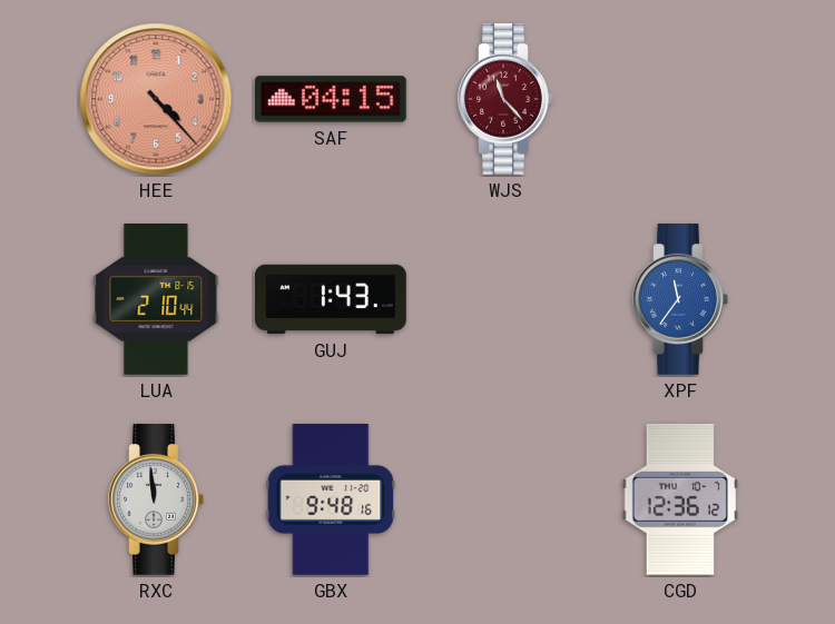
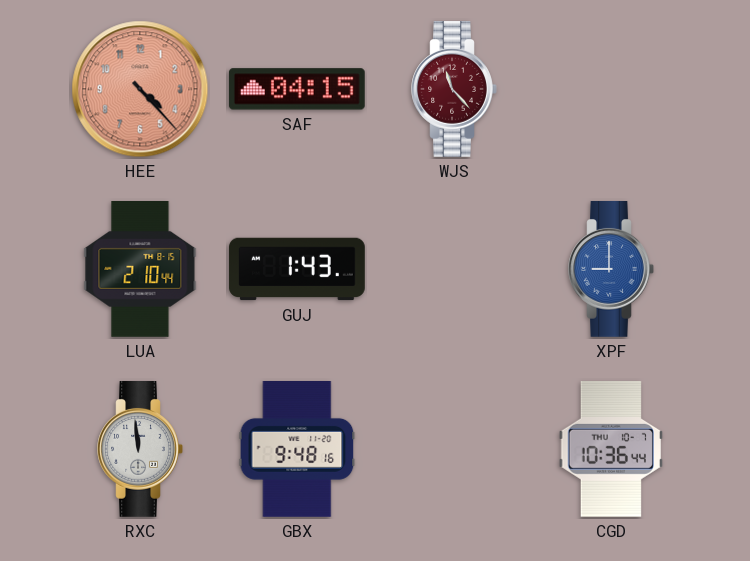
XPF: 11:36 -> 9:00
CGD: 12:36 -> 10:36
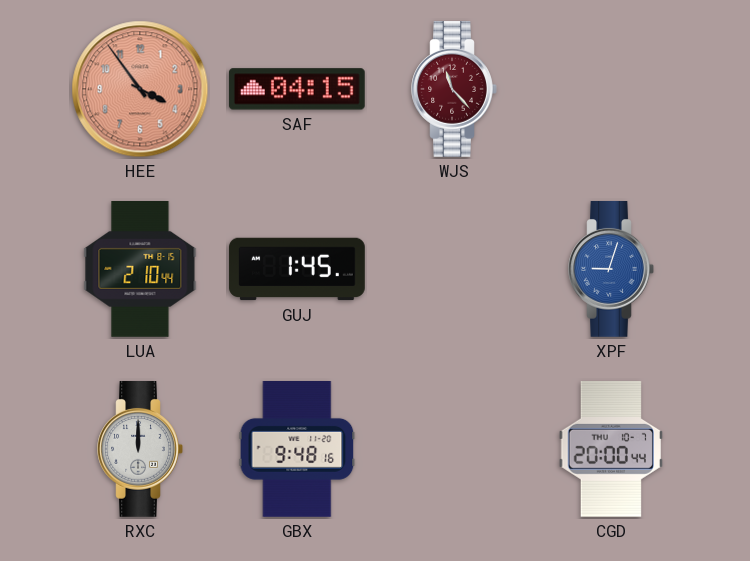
HEE: 4:23 -> 3:54
GUJ: 1:43 -> 1:45
XPF: 9:00 -> 9:03
RXC: 11:59 -> 12:00
CGD: 10:36 -> 20:00
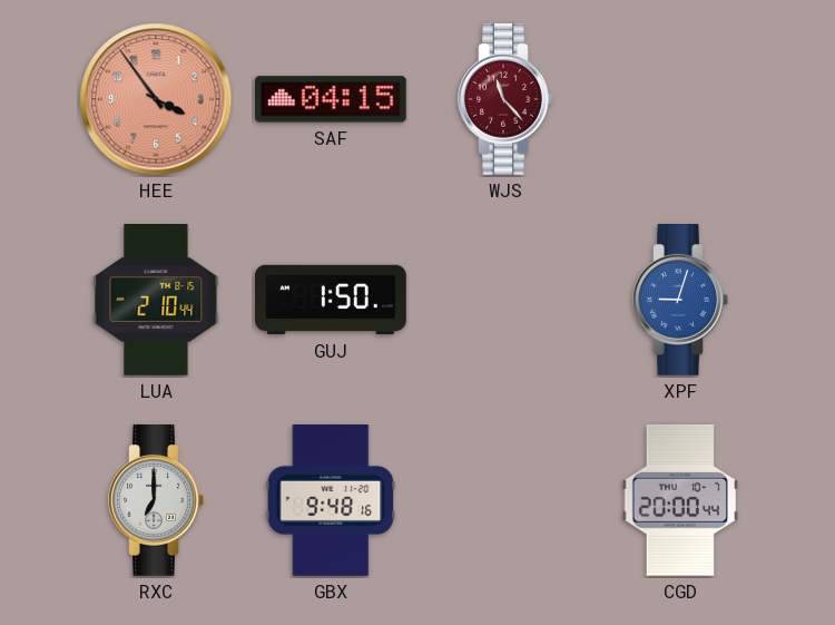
GUJ: 1:45 -> 1:50
RXC: 12:00 -> 7:00
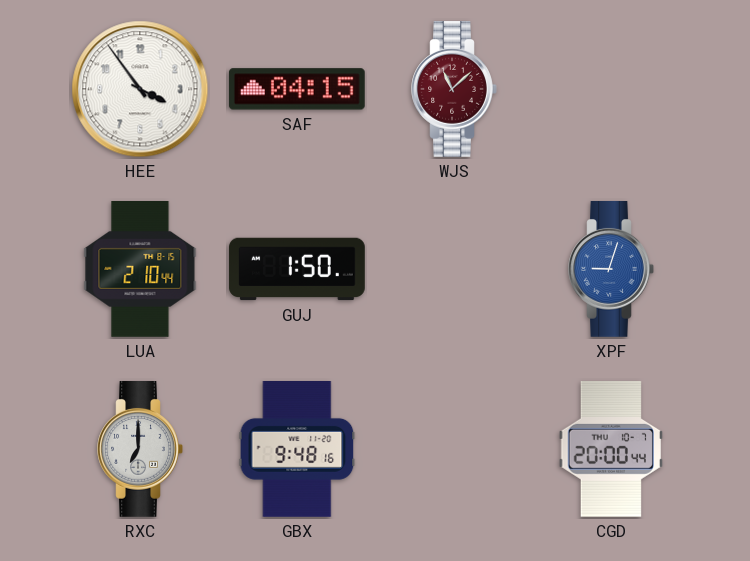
HEE dial: salmon -> white
WJS: 11:23 -> 11:08
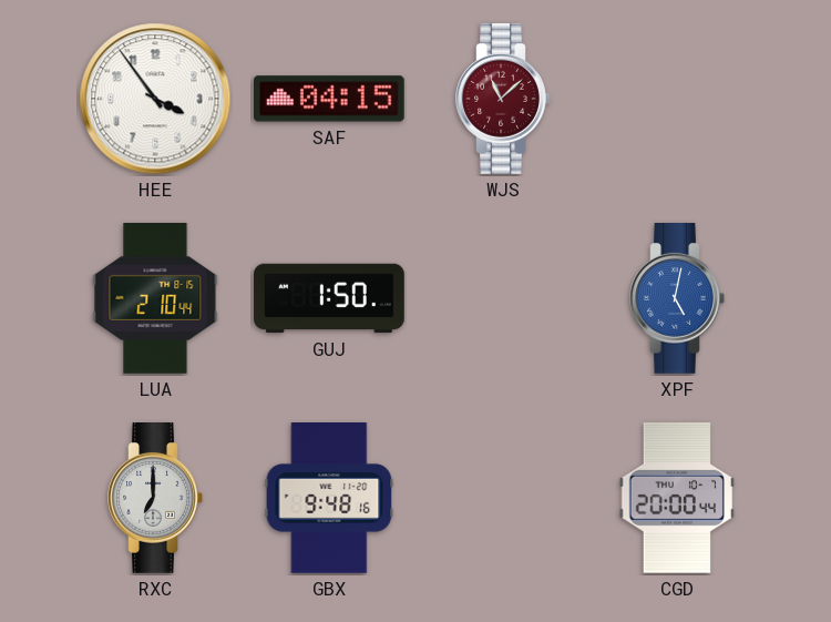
XPF: 9:03 -> 5:02
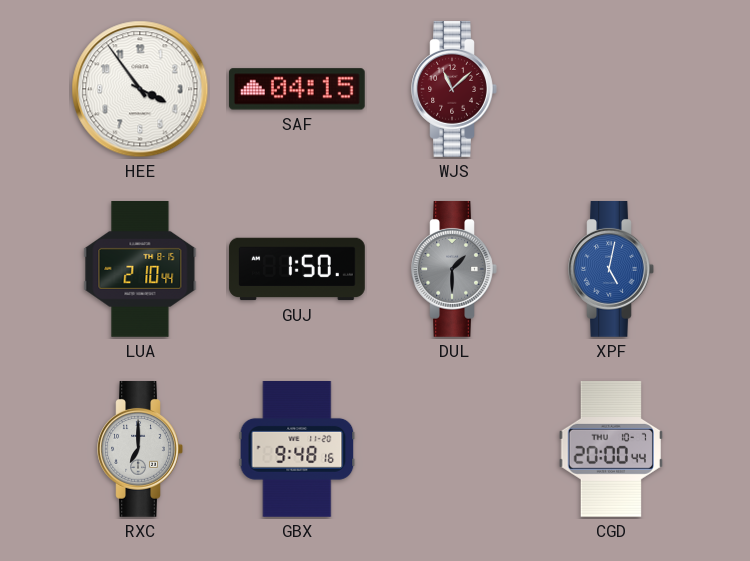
DUL: none -> 1:30
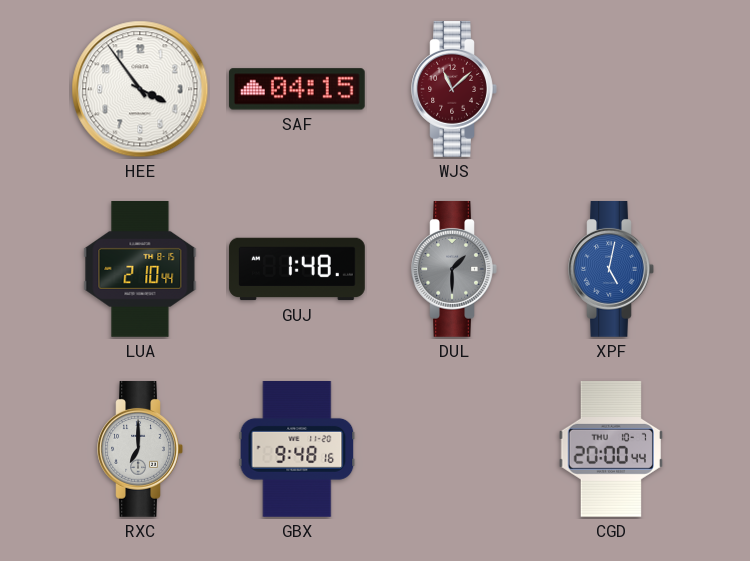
GUJ: 1:50 -> 1:48
